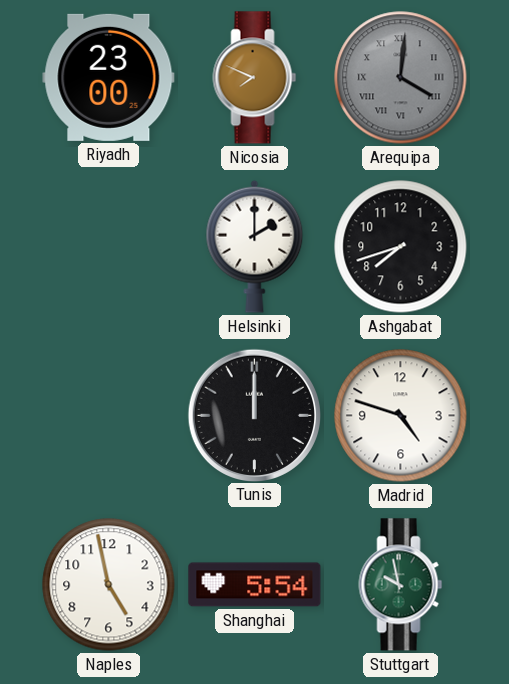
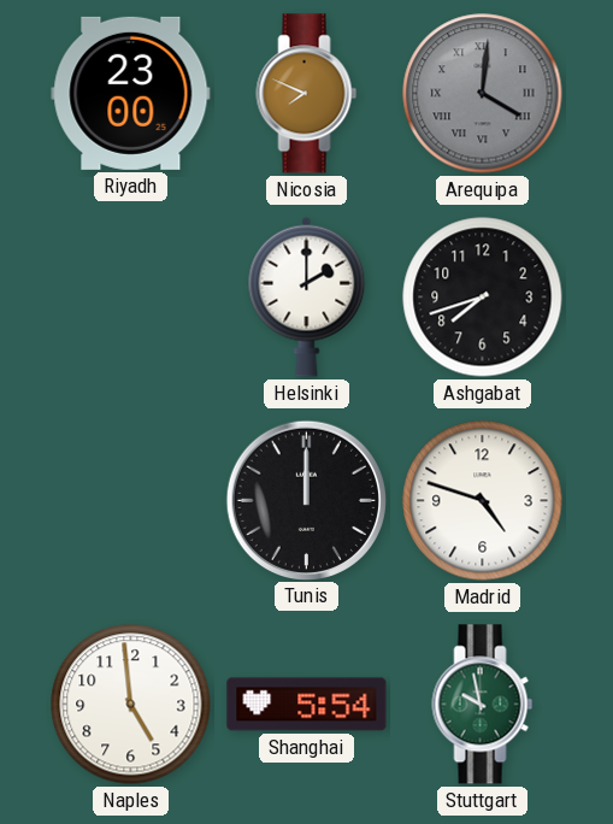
Naples: 4:58 -> 4:59
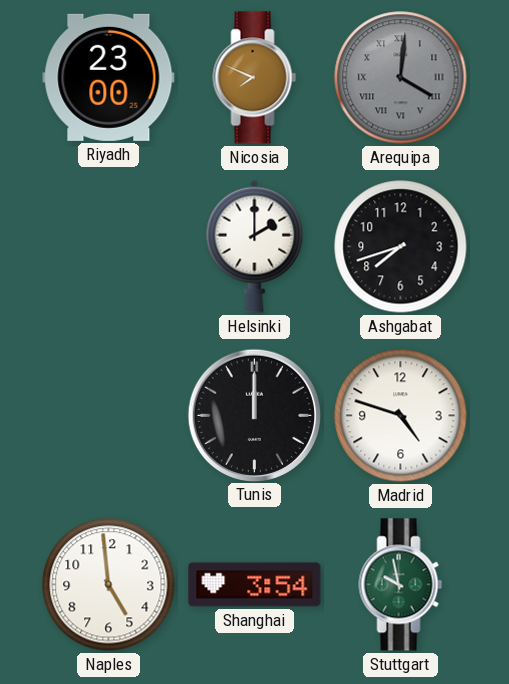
Shanghai: 5:54 -> 3:54
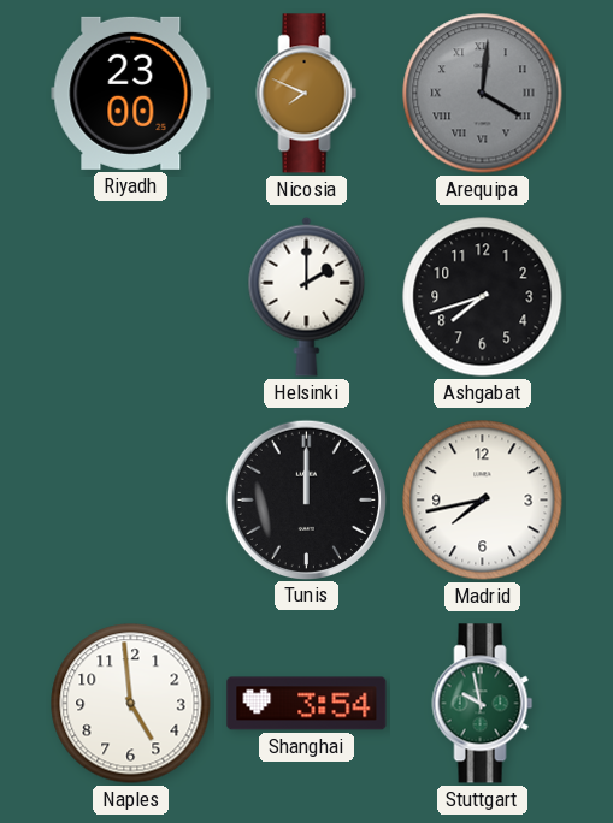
Madrid: 4:48 -> 7:43
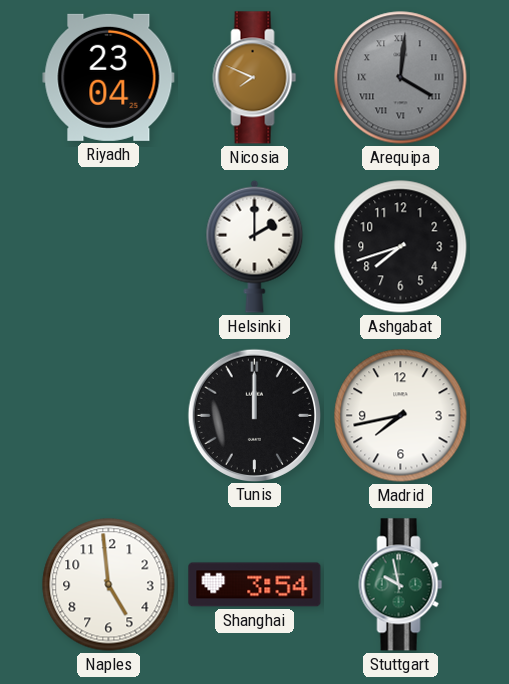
Riyadh: 23:00 -> 23:04
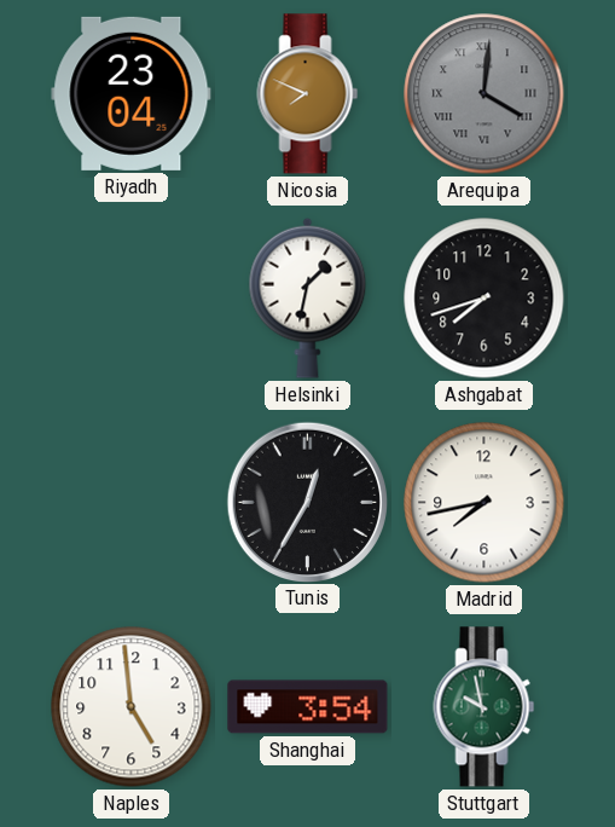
Helsinki: 2:00 -> 1:32
Tunis: 12:00 -> 12:35
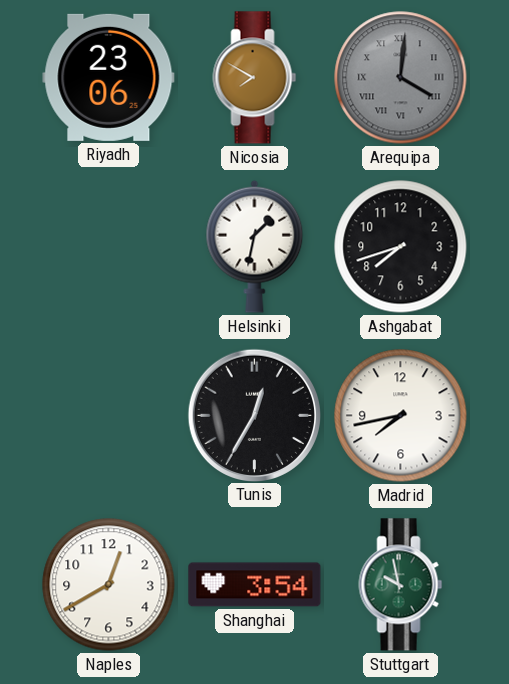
Riyadh: 23:04 -> 23:06
Nicosia: 7:49 -> 7:50
Naples: 4:59 -> 12:40
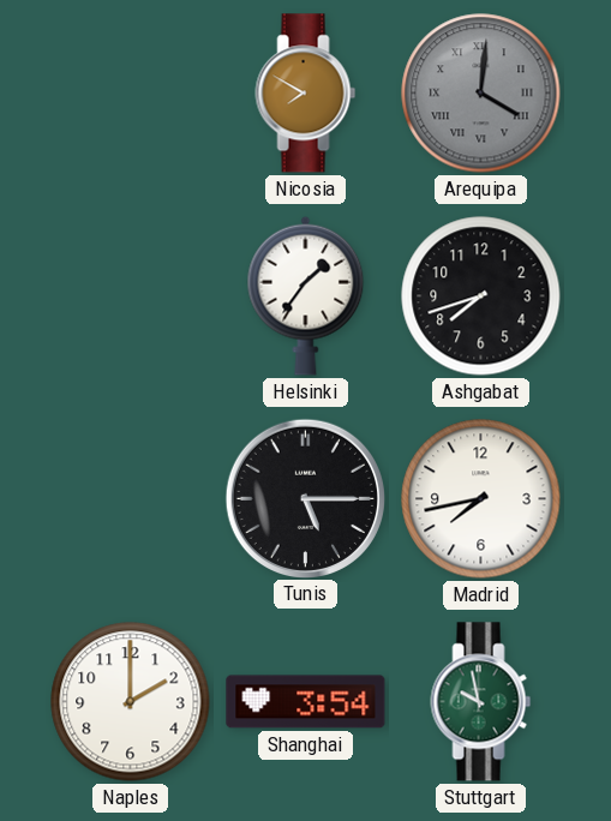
Riyadh: 23:06 -> none
Helsinki: 1:32 -> 1:36
Tunis: 12:35 -> 5:15
Naples: 12:40 -> 2:00
